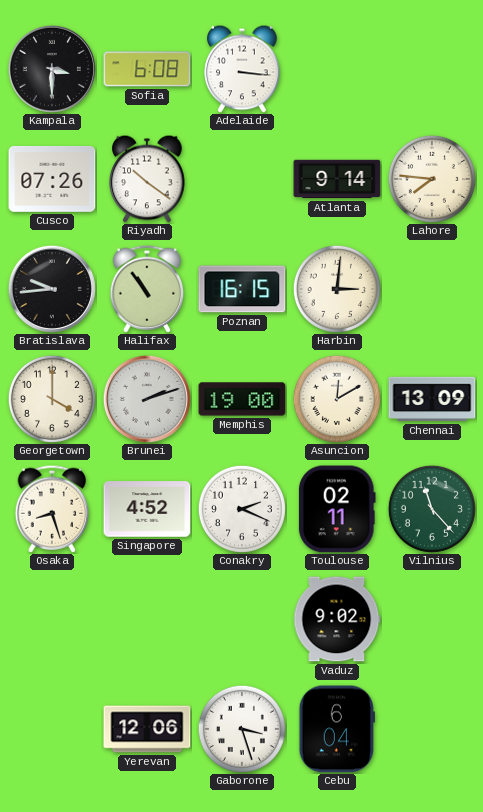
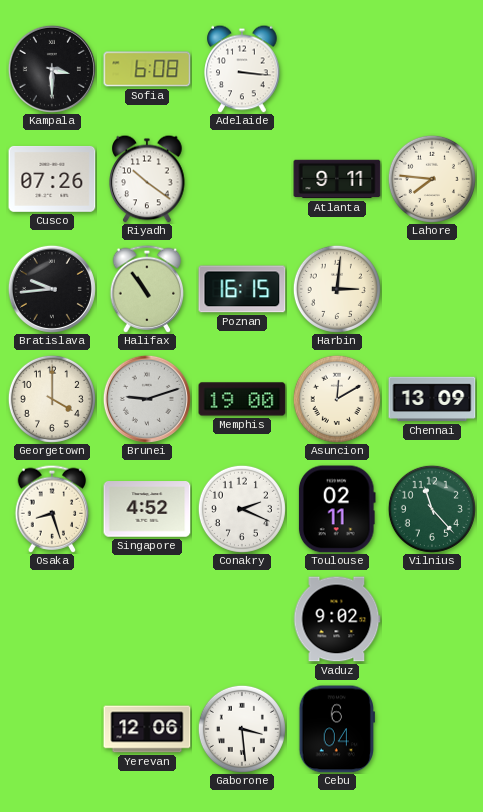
Atlanta: 9:14 -> 9:11
Brunei: 2:12 -> 9:12
Gaborone: 3:27 -> 3:29
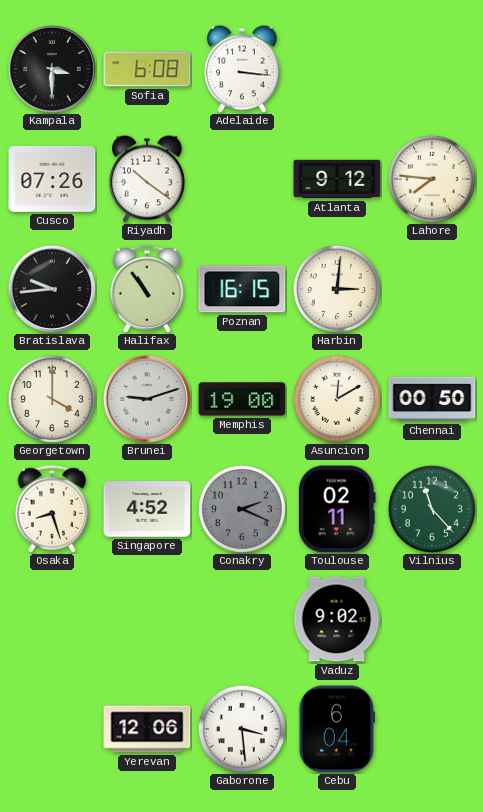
Atlanta: 9:11 -> 9:12
Chennai: 13:09 -> 00:50
Conakry dial: white -> grey
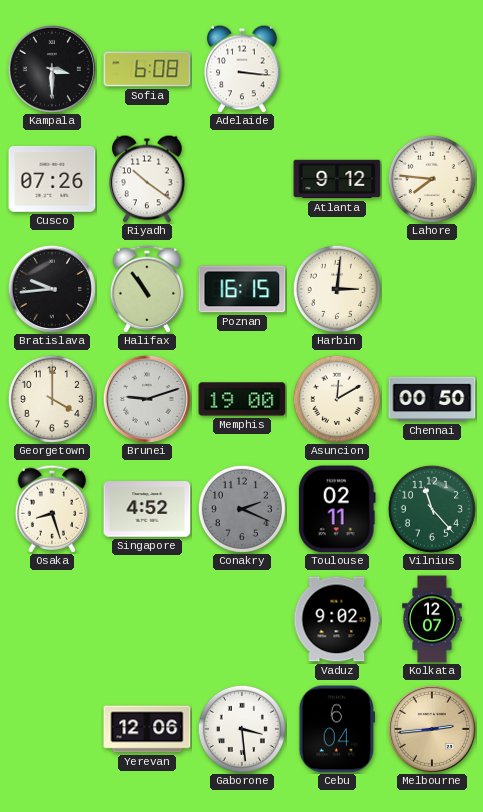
Kolkata: none -> 12:07
Melbourne: none -> 2:44
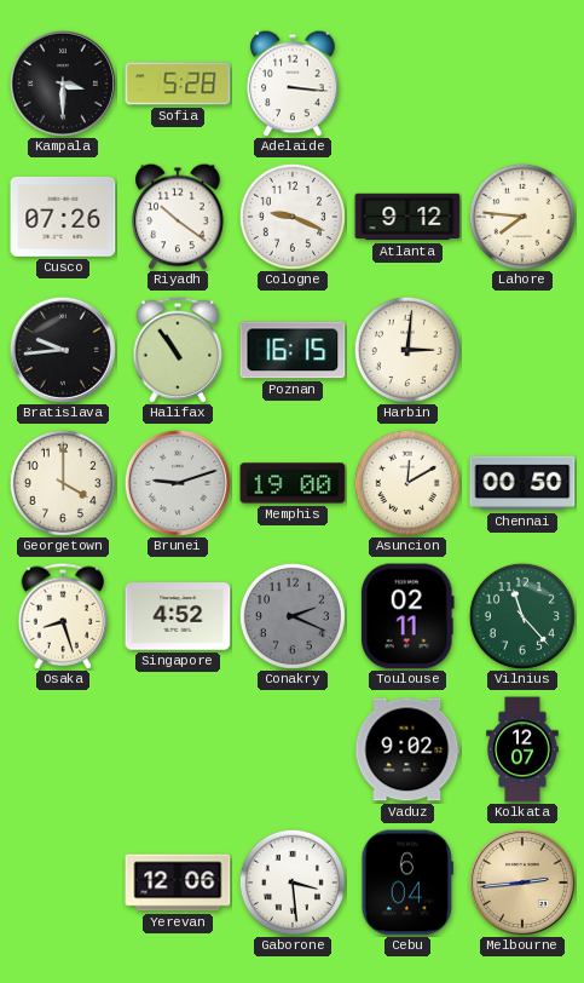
Sofia: 6:08 -> 5:28
Cologne: none -> 9:19
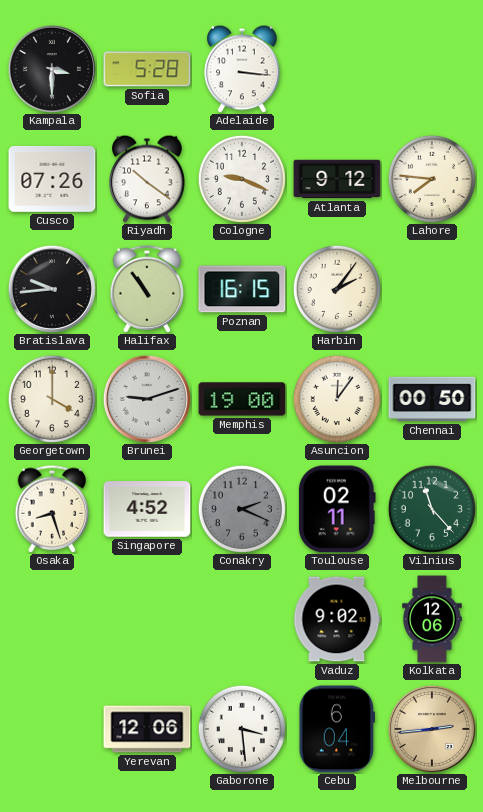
Harbin: 3:01 -> 2:06
Asuncion: 12:10 -> 12:06
Kolkata: 12:07 -> 12:06
